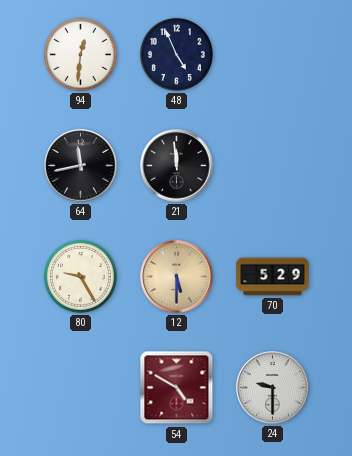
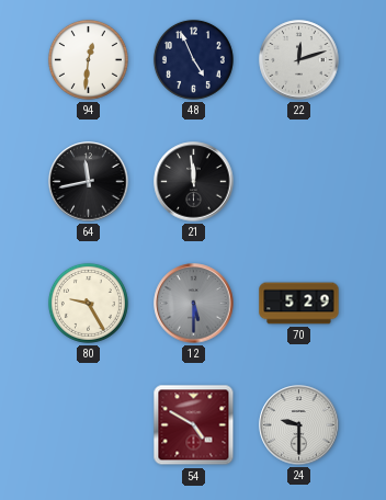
22: none -> 12:12
12 dial: champagne -> grey
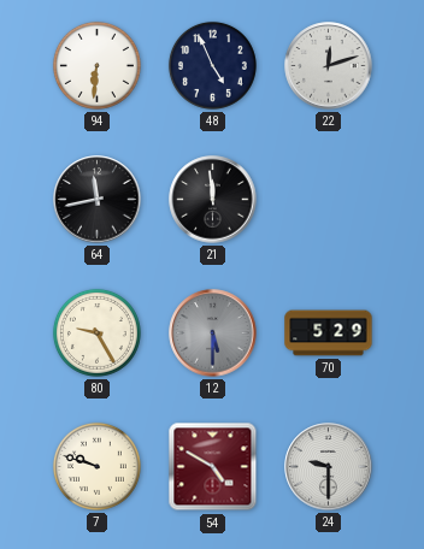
94: 12:31 -> 6:31
7: none -> 9:48
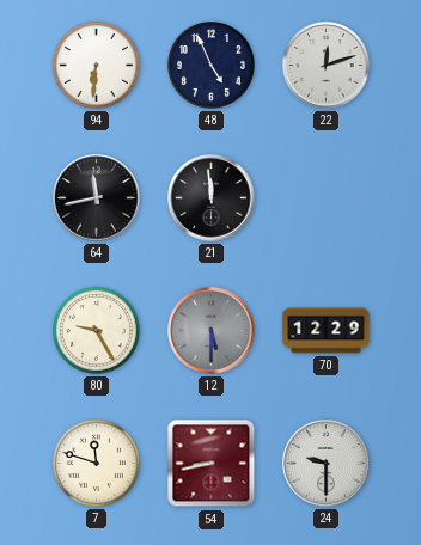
70: 5:29 -> 12:29
7: 9:48 -> 11:48
54: 4:50 -> 8:43
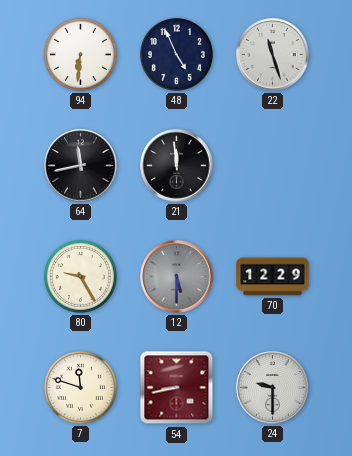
22: 12:12 -> 11:27
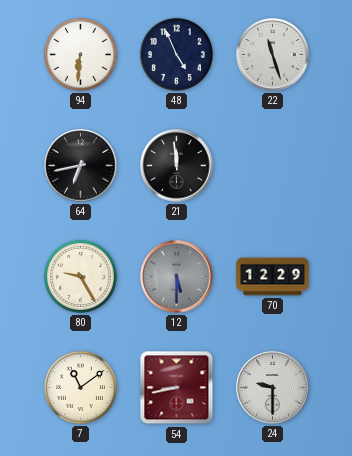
64: 11:43 -> 6:43
7: 11:48 -> 11:09
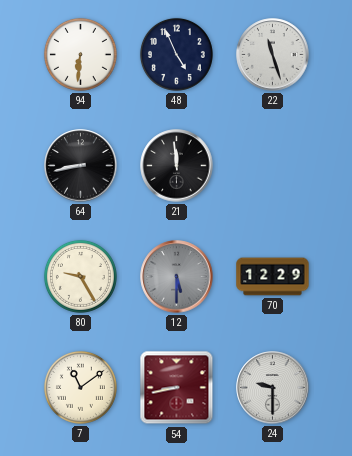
64: 6:43 -> 8:43
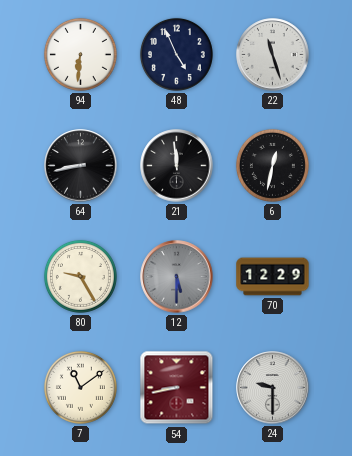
6: none -> 12:32
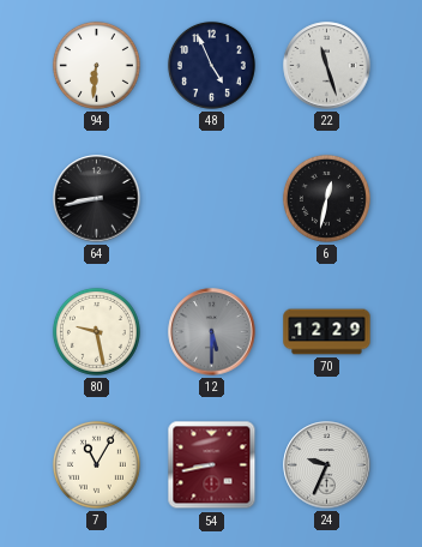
21: 11:59 -> none
80: 9:25 -> 9:28
7: 11:09 -> 11:05
24: 9:30 -> 9:34
